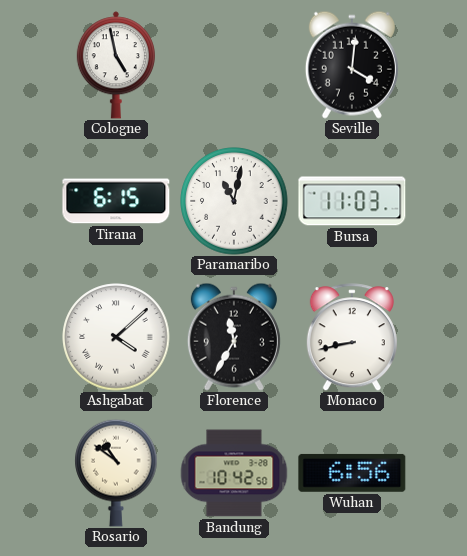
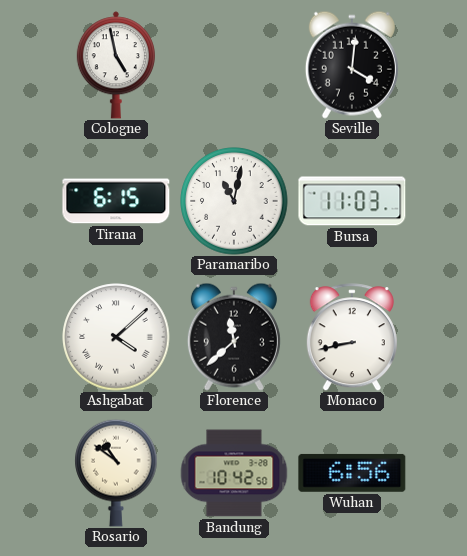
Florence: 11:35 -> 11:38
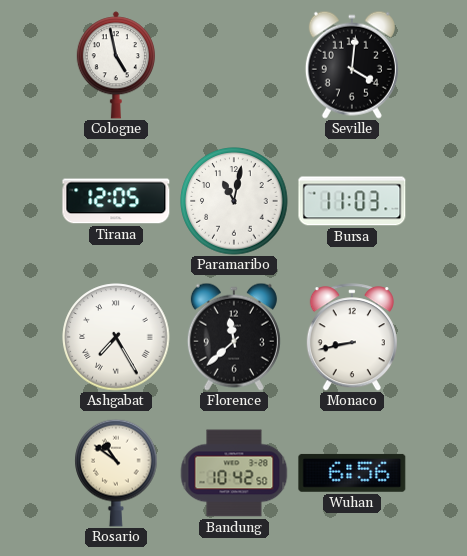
Tirana: 6:15 -> 12:05
Ashgabat: 4:08 -> 7:25
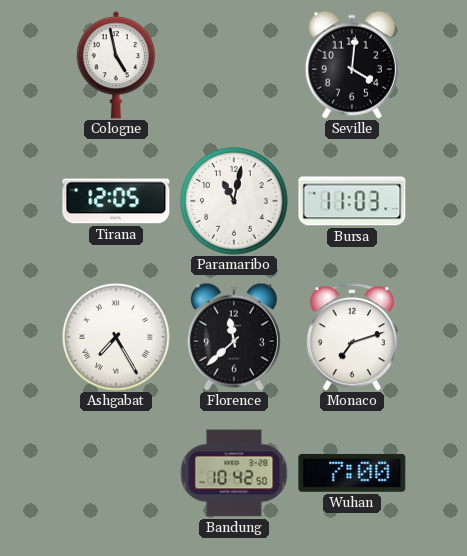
Monaco: 8:43 -> 7:12
Rosario: 10:51 -> none
Wuhan: 6:56 -> 7:00
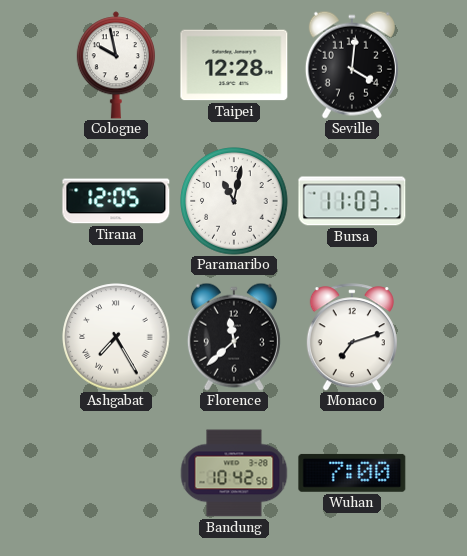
Cologne: 4:58 -> 9:58
Taipei: none -> 12:28
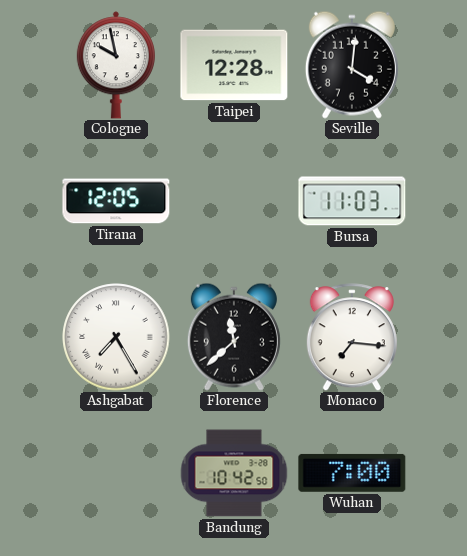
Paramaribo: 11:02 -> none
Monaco: 7:12 -> 7:16
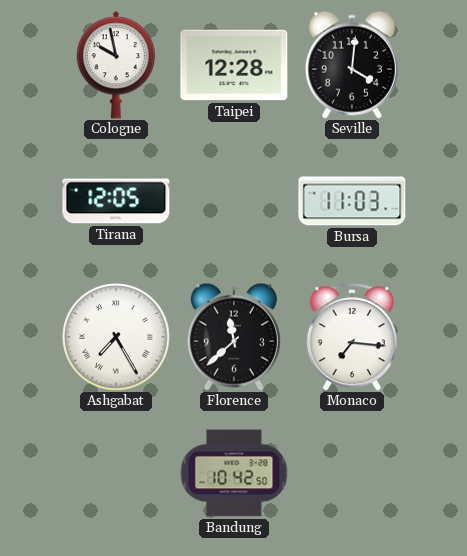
Wuhan: 7:00 -> none
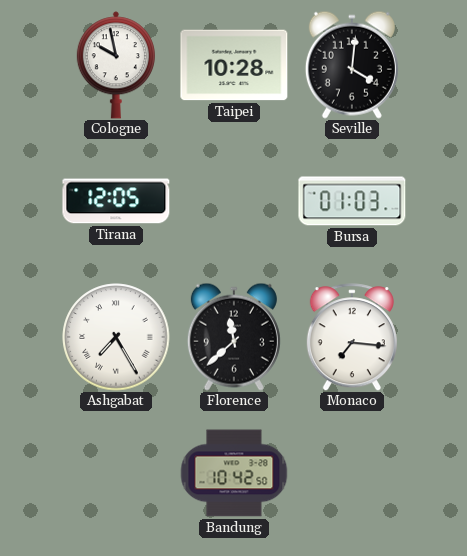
Taipei: 12:28 -> 10:28
Bursa: 11:03 -> 01:03
